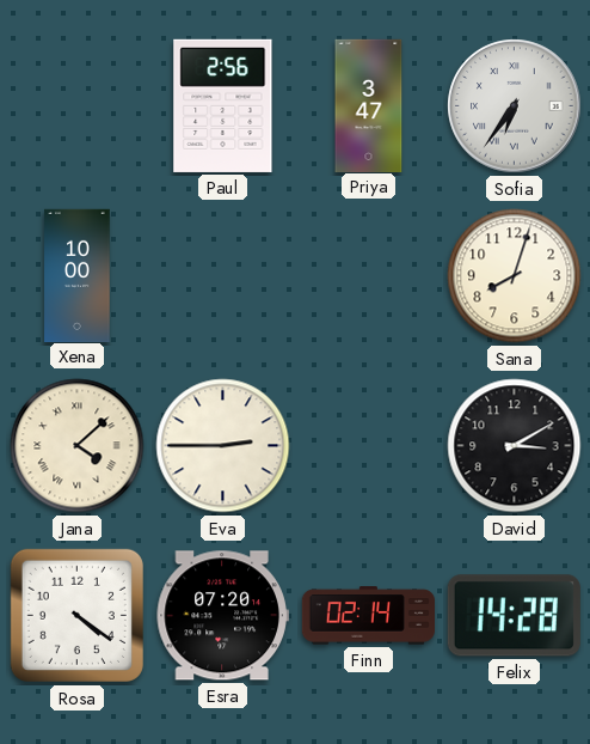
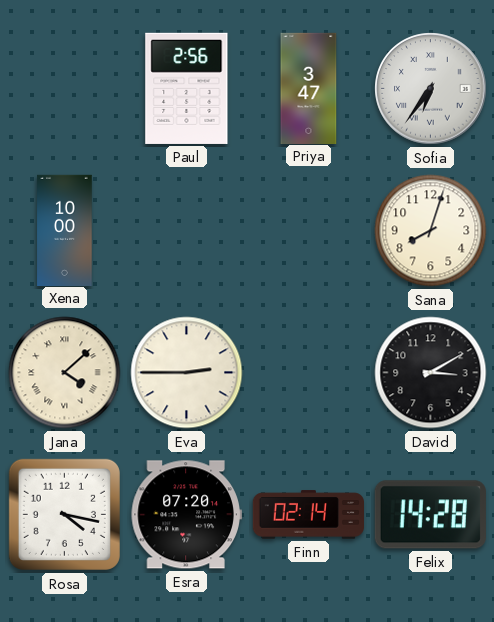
Rosa: 4:21 -> 4:17
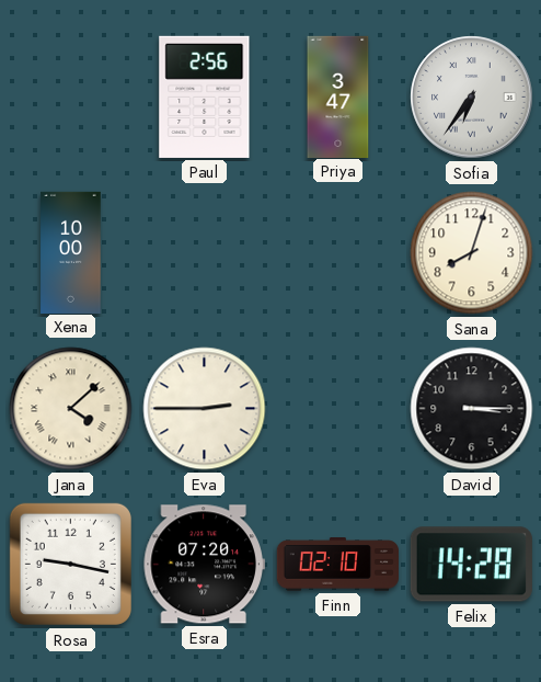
David: 3:10 -> 3:15
Rosa: 4:17 -> 9:17
Finn: 02:14 -> 02:10
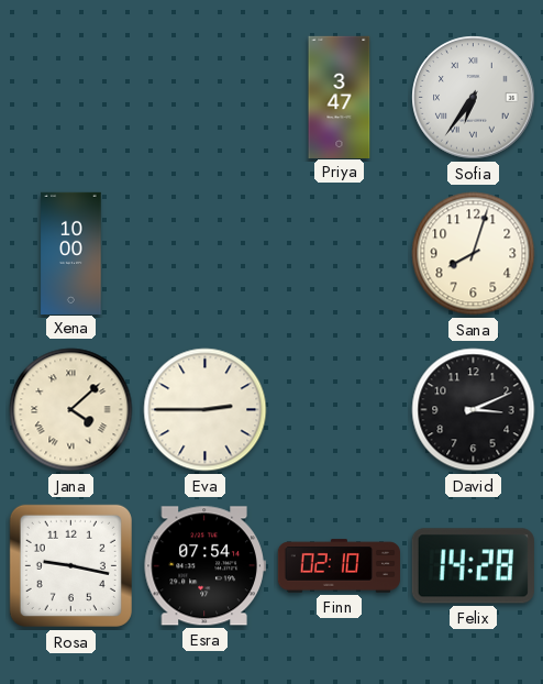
Paul: 2:56 -> none
David: 3:15 -> 3:11
Esra: 07:20 -> 07:54
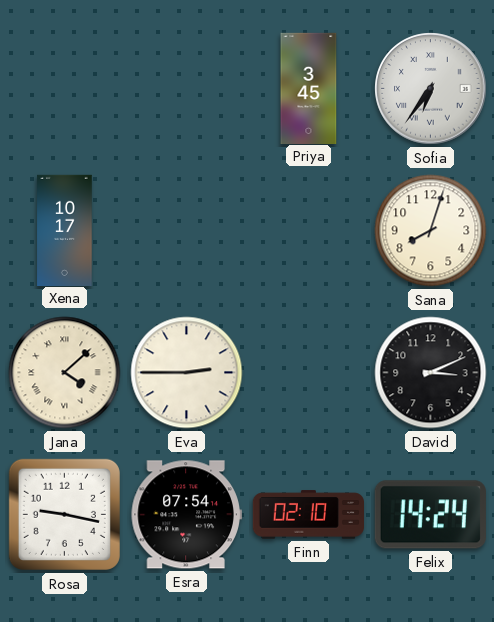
Priya: 3:47 -> 3:45
Xena: 10:00 -> 10:17
Felix: 14:28 -> 14:24
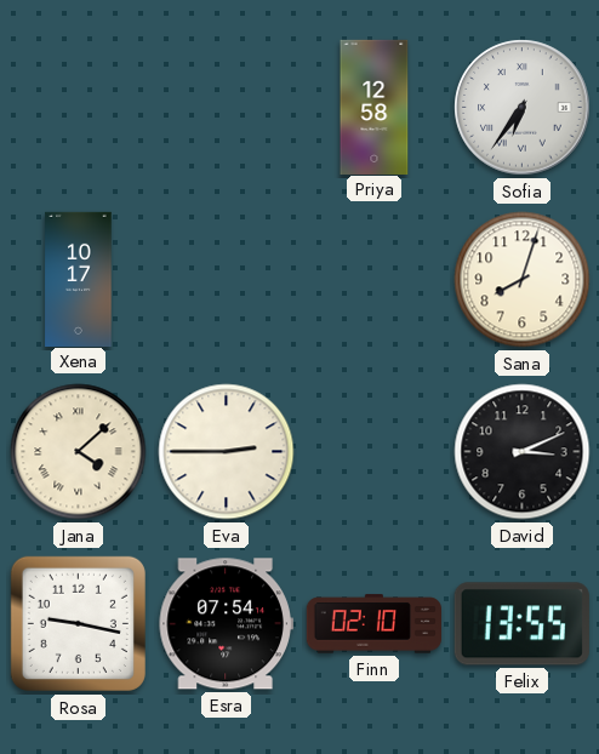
Priya: 3:45 -> 12:58
Felix: 14:24 -> 13:55
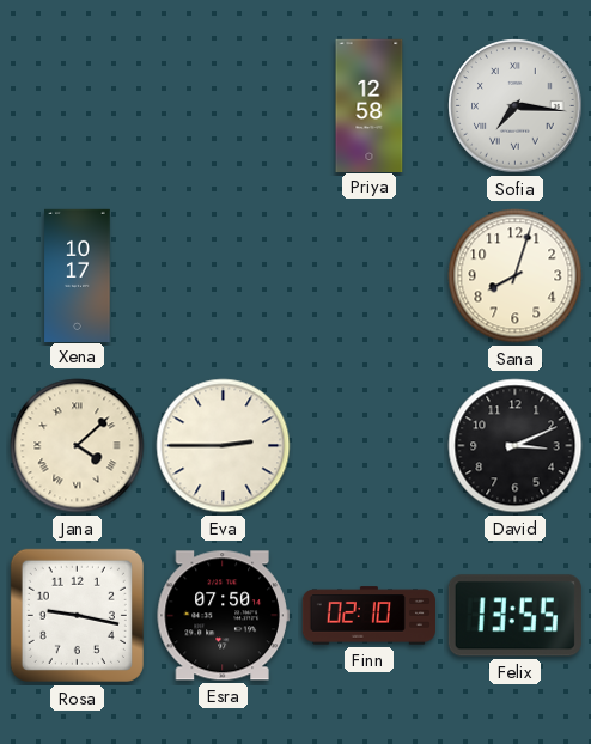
Sofia: 6:36 -> 7:16
Esra: 07:54 -> 07:50
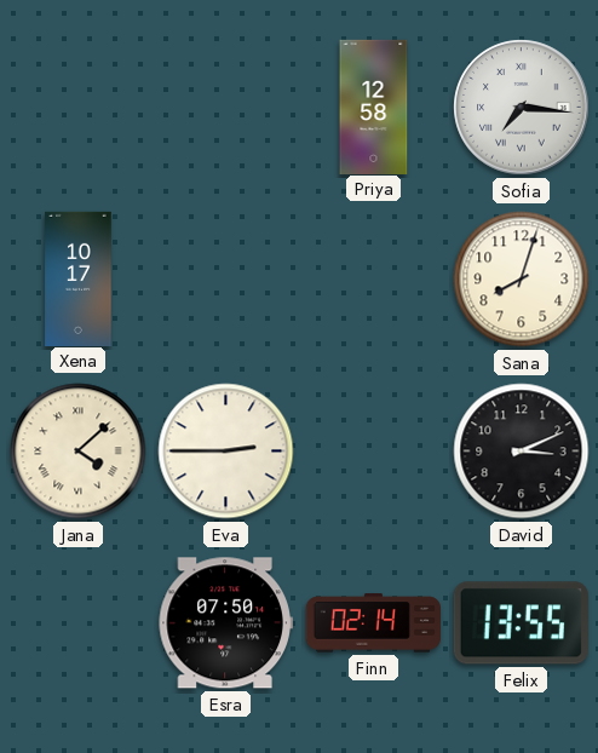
Rosa: 9:17 -> none
Finn: 02:10 -> 02:14
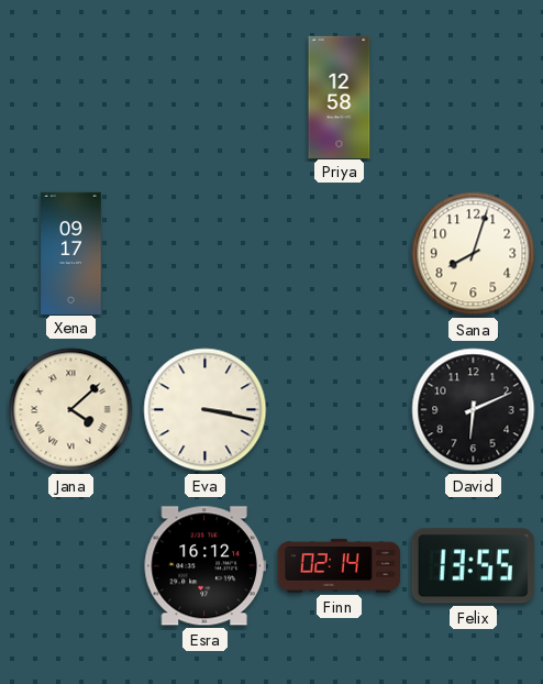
Sofia: 7:16 -> none
Xena: 10:17 -> 09:17
Eva: 2:45 -> 3:17
David: 3:11 -> 6:11
Esra: 07:50 -> 16:12
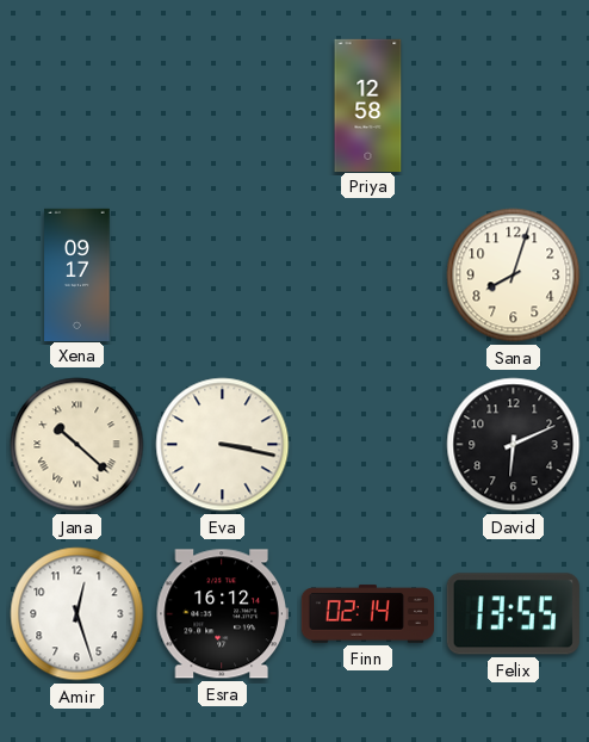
Jana: 4:08 -> 10:22
Amir: none -> 12:27
